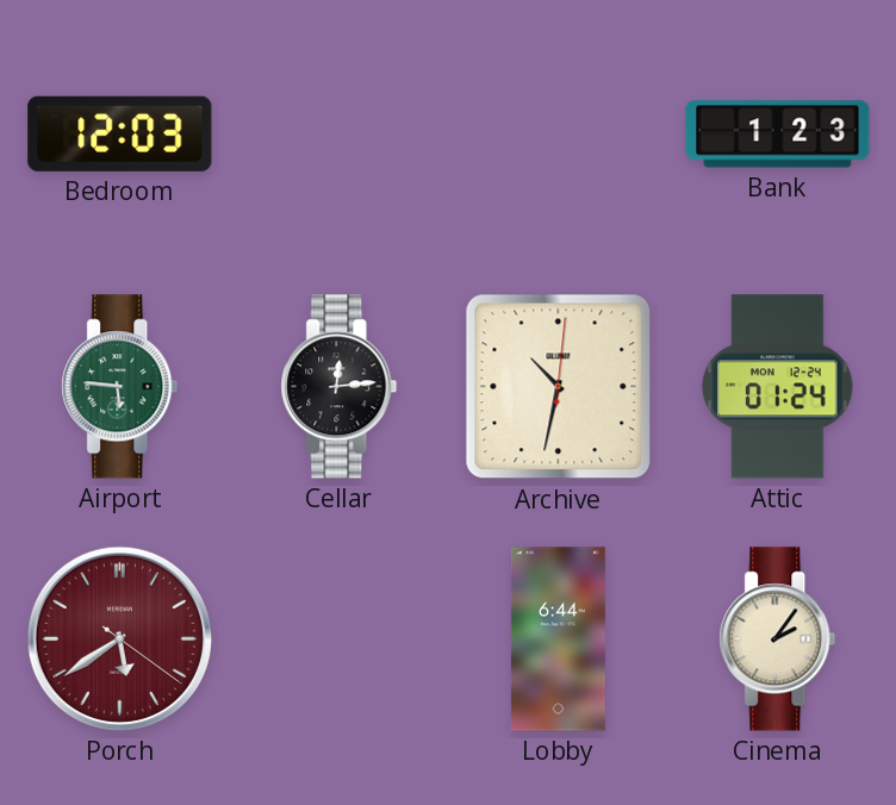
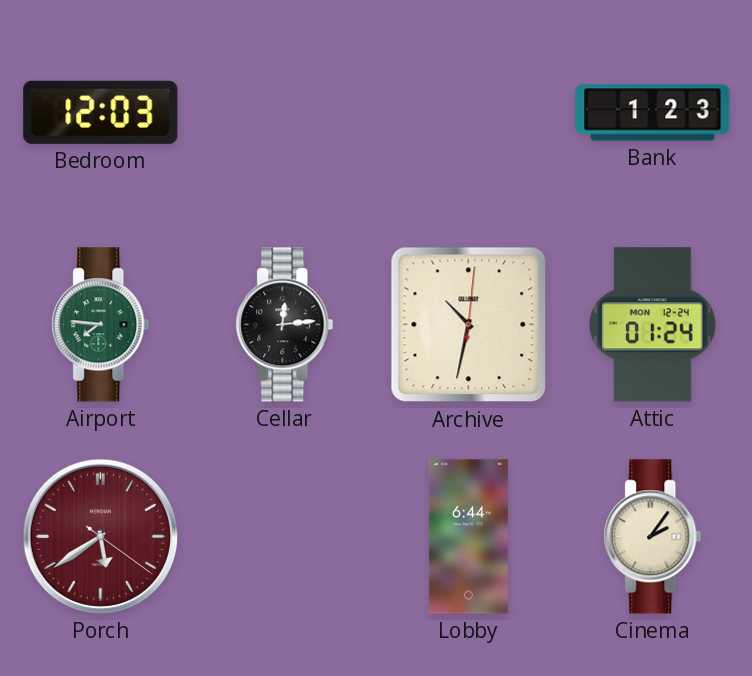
Airport: 5:46 -> 7:46
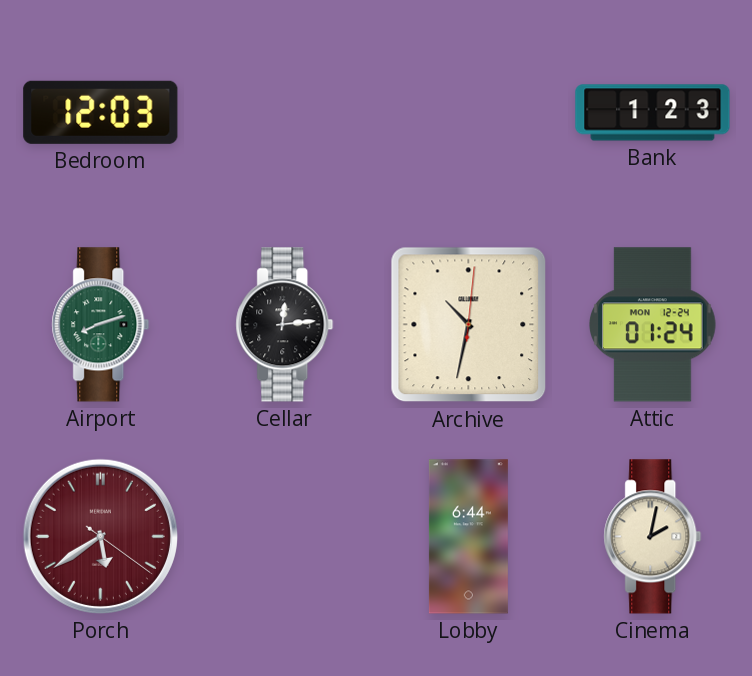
Airport: 7:46 -> 8:12
Cinema: 2:06 -> 2:02
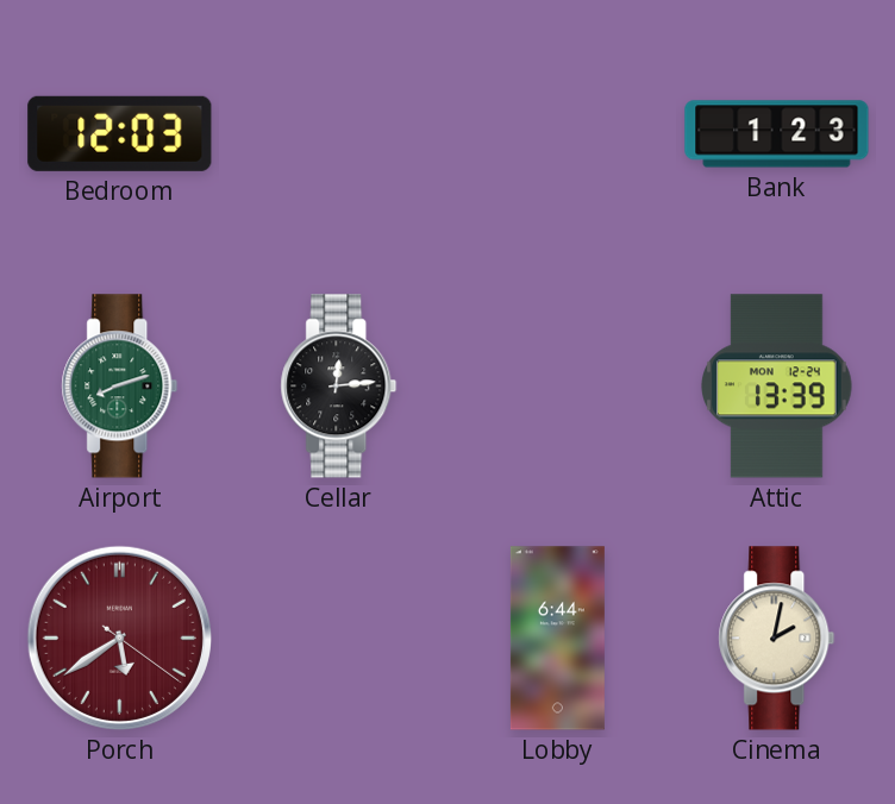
Archive: 10:32 -> none
Attic: 01:24 -> 13:39
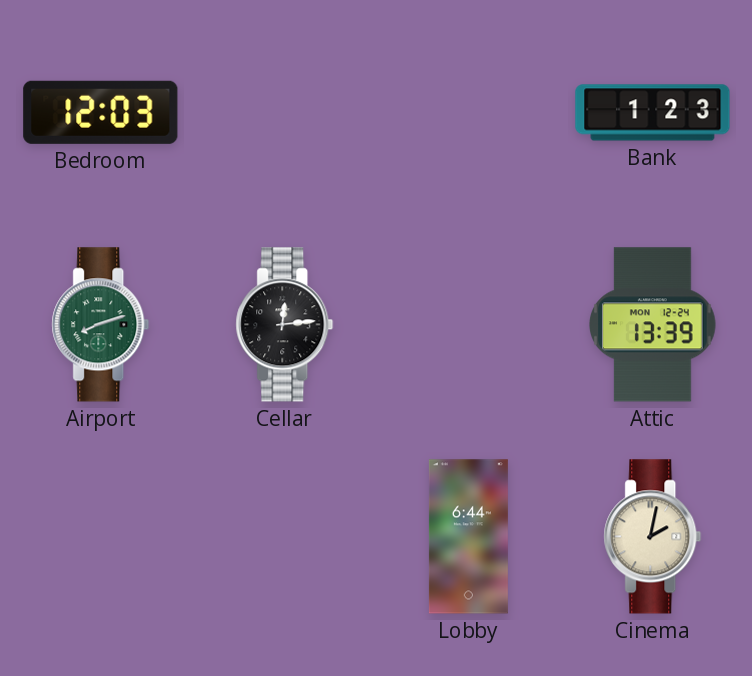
Porch: 5:39 -> none
